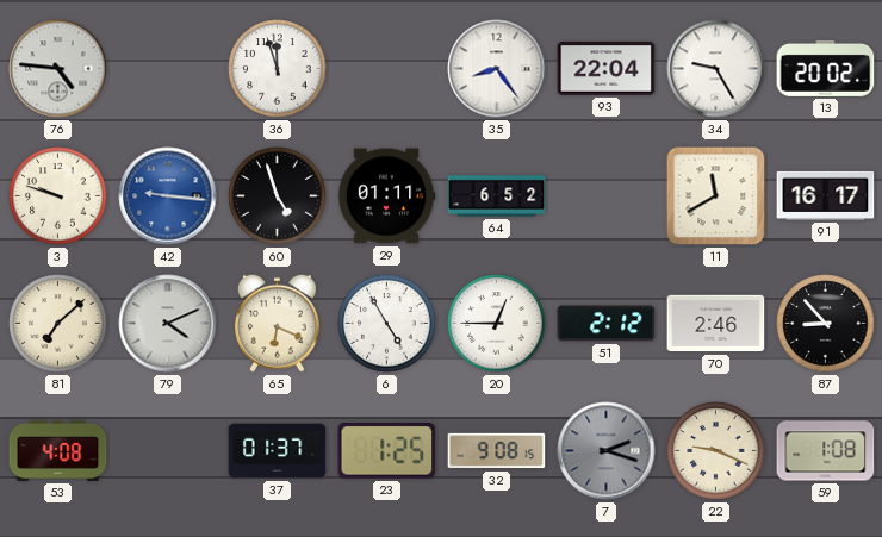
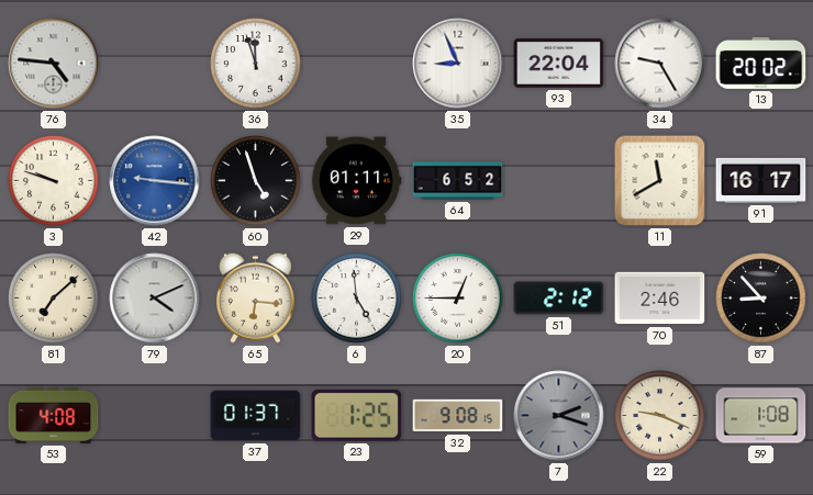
35: 8:24 -> 8:56
65: 6:19 -> 6:16
6: 4:55 -> 4:59
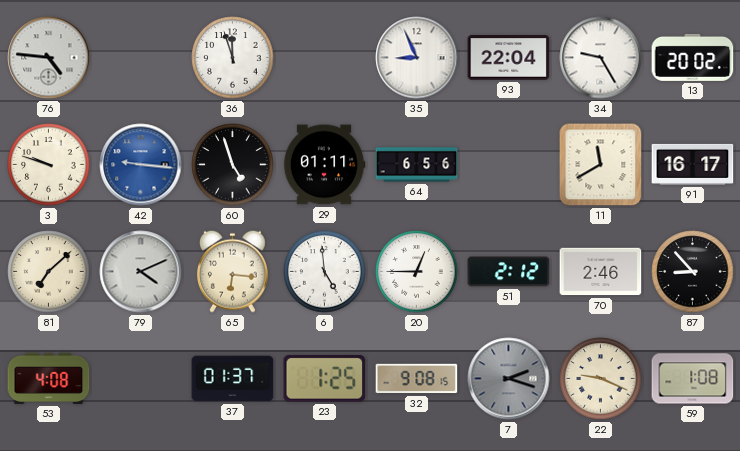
64: 6:52 -> 6:56
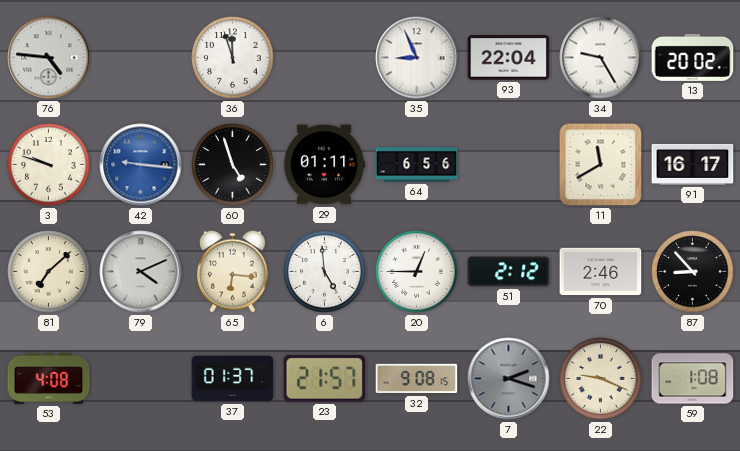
23: 1:25 -> 21:57
